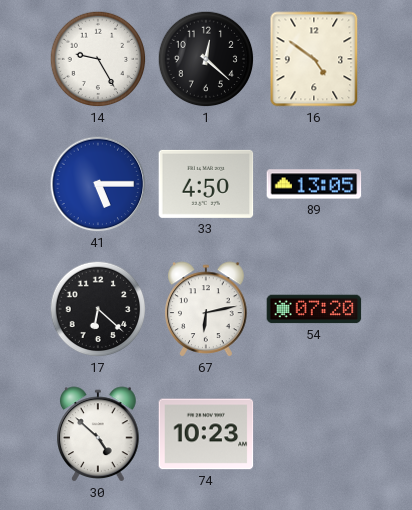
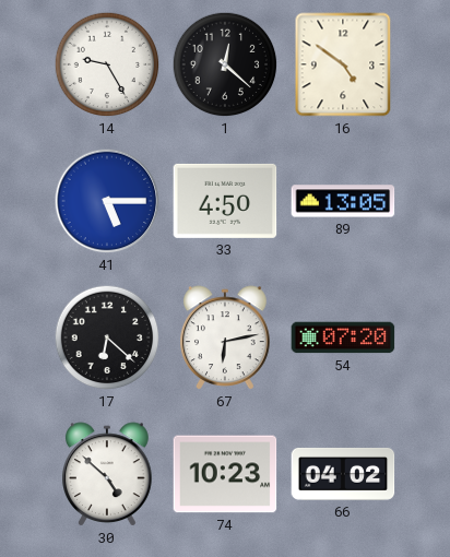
66: none -> 04:02
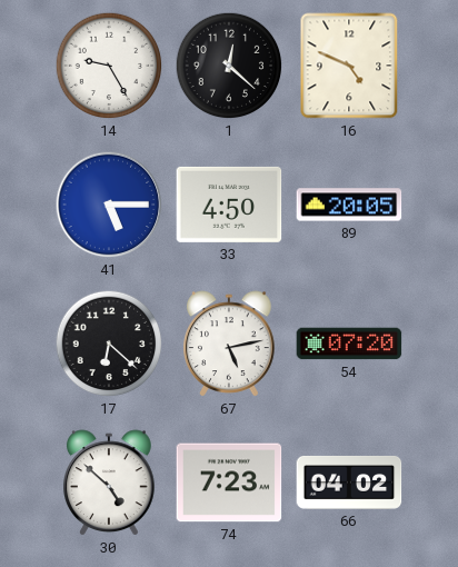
16: 4:51 -> 4:49
89: 13:05 -> 20:05
67: 6:13 -> 5:13
74: 10:23 -> 7:23
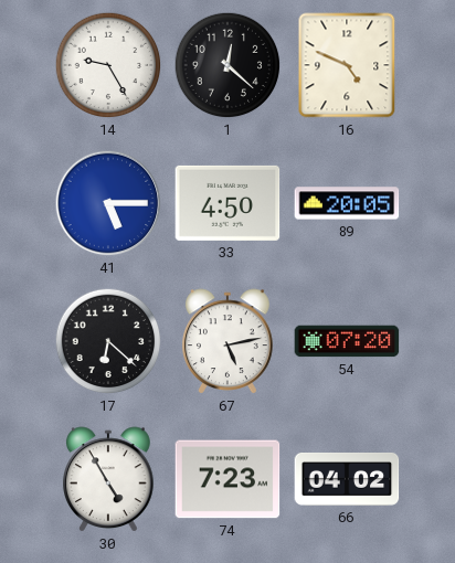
30: 4:52 -> 4:55
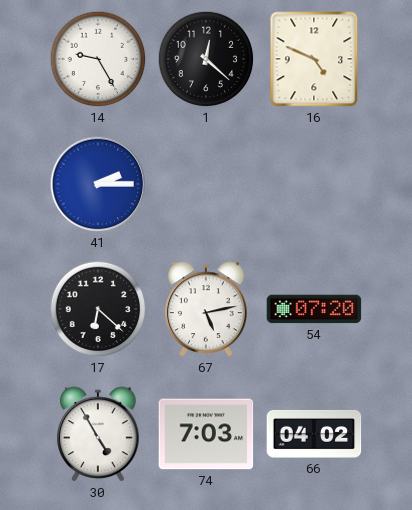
41: 5:15 -> 2:15
33: 4:50 -> none
89: 20:05 -> none
74: 7:23 -> 7:03
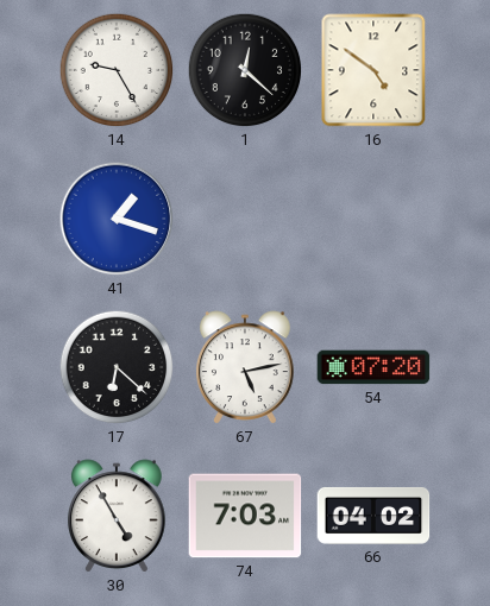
16: 4:49 -> 4:51
41: 2:15 -> 1:18
